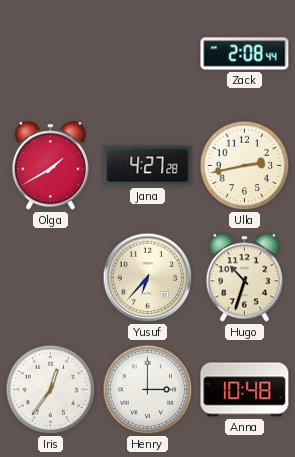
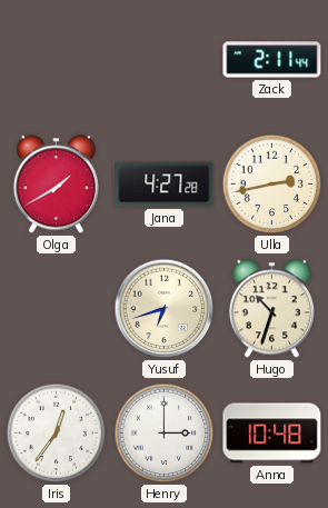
Zack: 2:08 -> 2:11
Yusuf: 6:37 -> 6:42
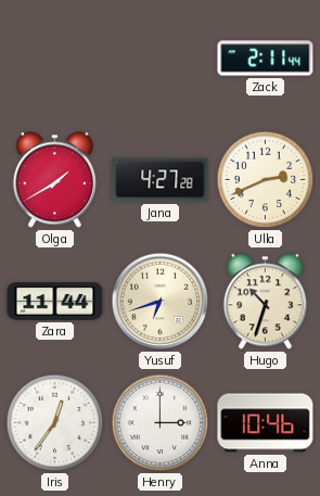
Ulla: 2:43 -> 2:41
Zara: none -> 11:44
Anna: 10:48 -> 10:46
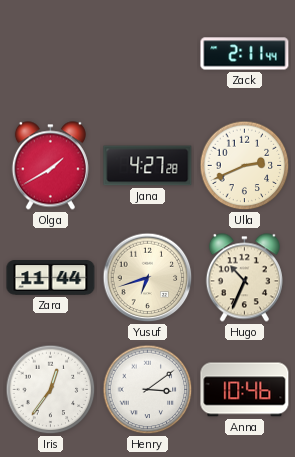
Hugo: 10:33 -> 10:34
Henry: 3:00 -> 3:09
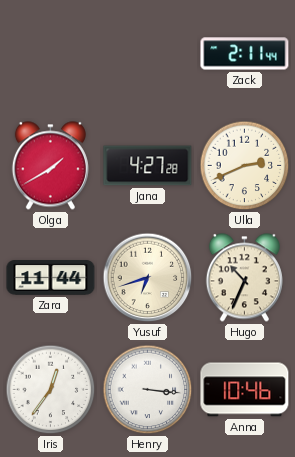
Henry: 3:09 -> 3:16
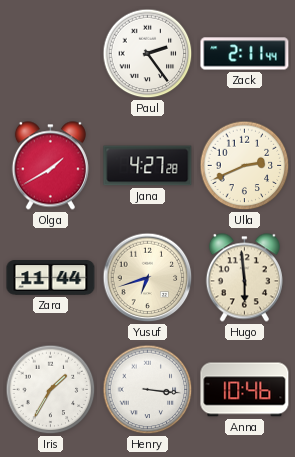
Paul: none -> 2:24
Hugo: 10:34 -> 5:59
Iris: 12:36 -> 1:35
